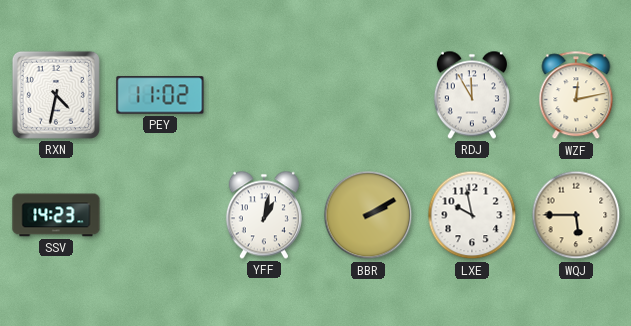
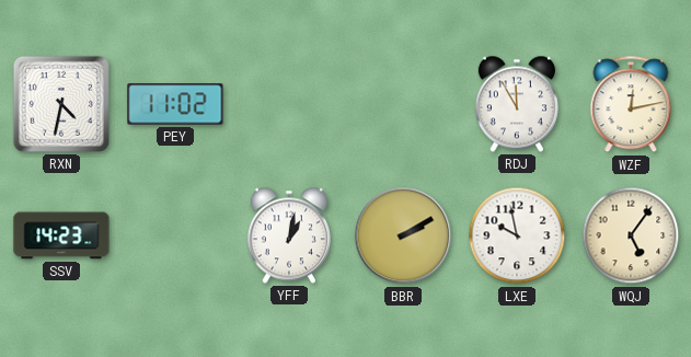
WQJ: 5:45 -> 5:06
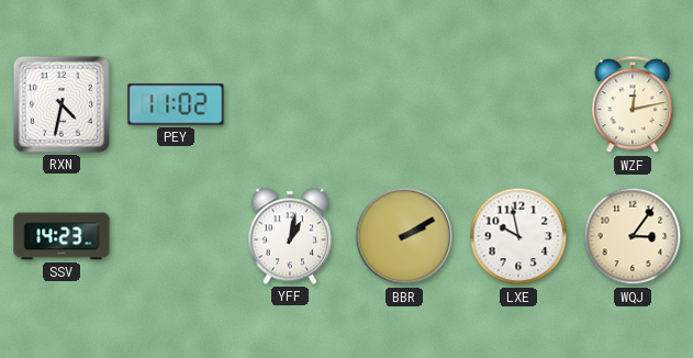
RDJ: 11:55 -> none
WQJ: 5:06 -> 3:06
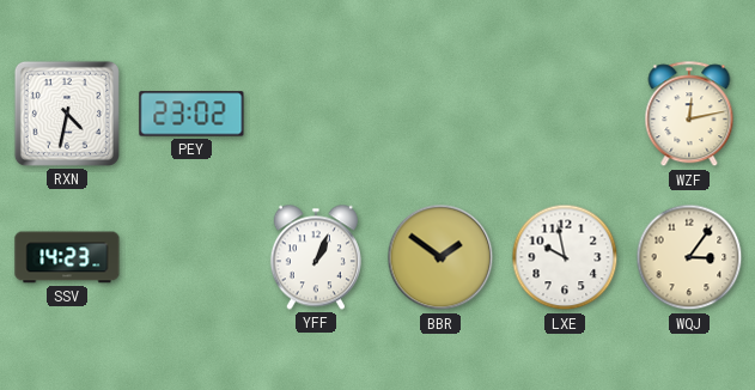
PEY: 11:02 -> 23:02
YFF: 1:02 -> 1:04
BBR: 2:10 -> 1:51
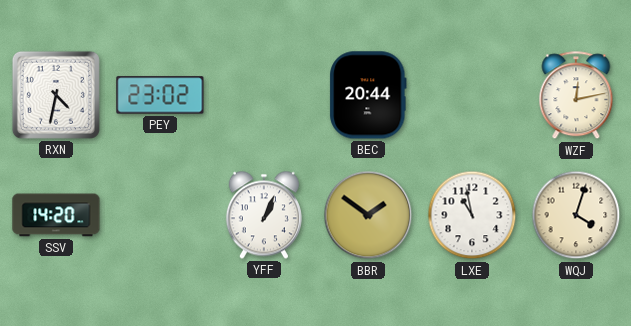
BEC: none -> 20:44
SSV: 14:23 -> 14:20
LXE: 9:58 -> 10:58
WQJ: 3:06 -> 4:03
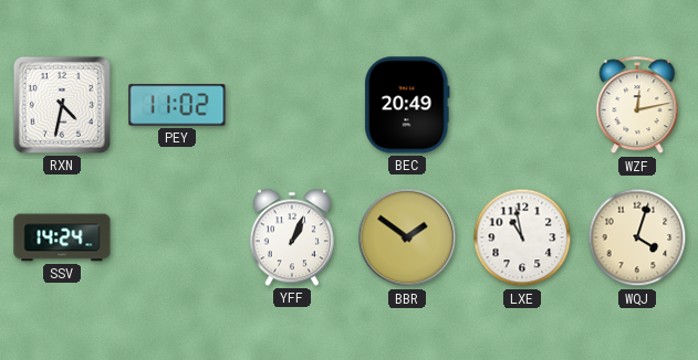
PEY: 23:02 -> 11:02
BEC: 20:44 -> 20:49
SSV: 14:20 -> 14:24
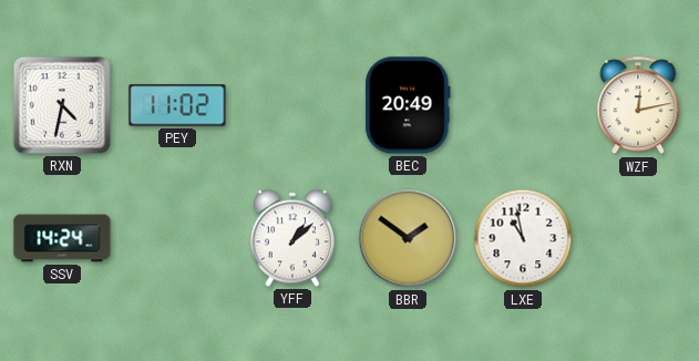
YFF: 1:04 -> 1:08
WQJ: 4:03 -> none
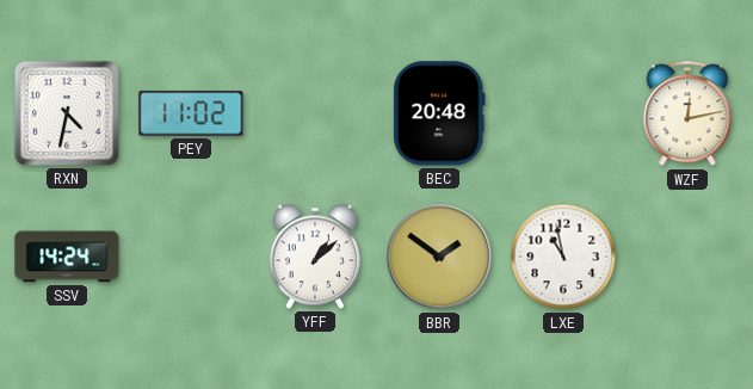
BEC: 20:49 -> 20:48
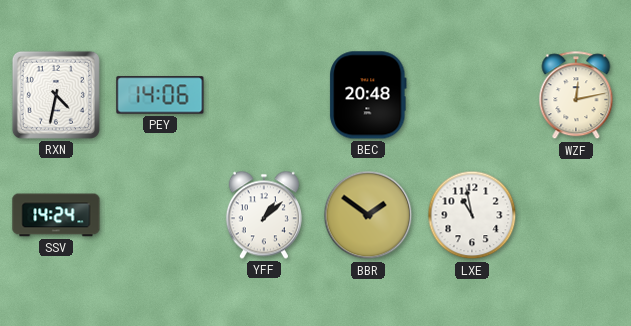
PEY: 11:02 -> 14:06
